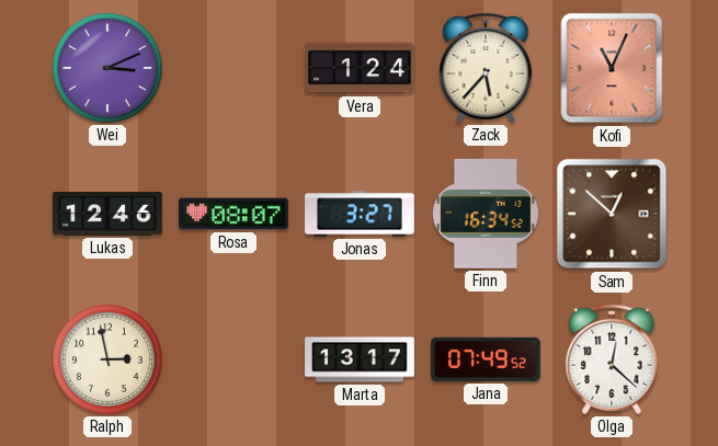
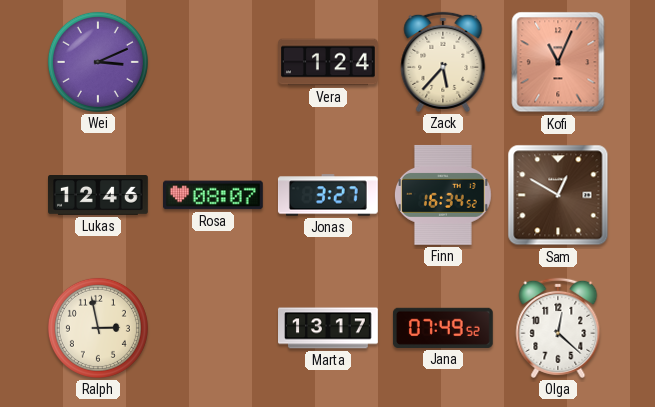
Sam: 12:52 -> 12:50
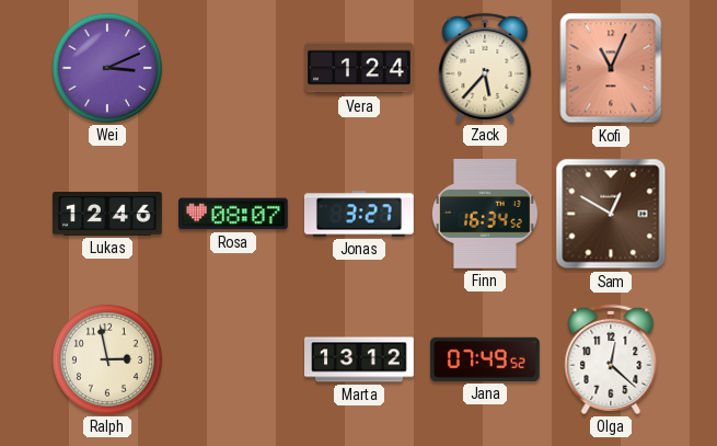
Marta: 13:17 -> 13:12
